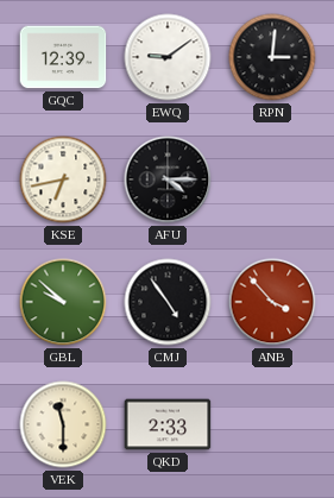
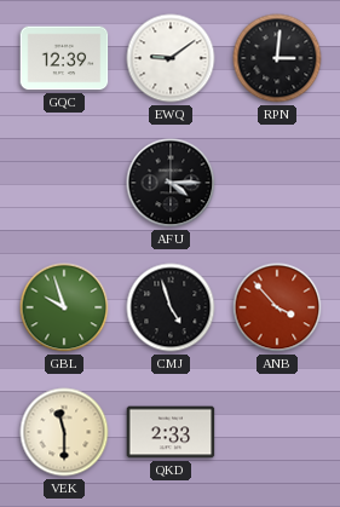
KSE: 6:43 -> none
GBL: 9:52 -> 9:57
CMJ: 4:54 -> 4:57
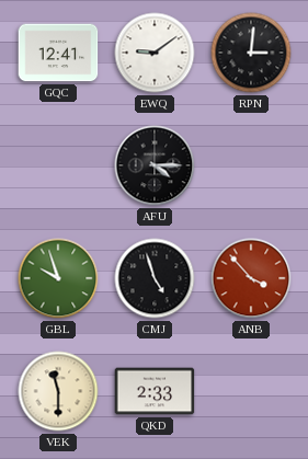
GQC: 12:39 -> 12:41
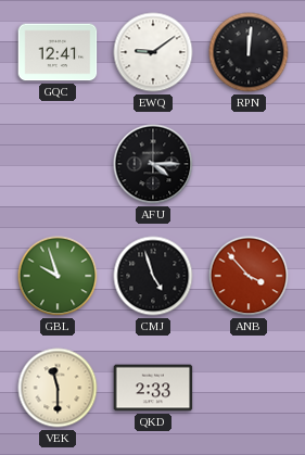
RPN: 3:01 -> 12:01
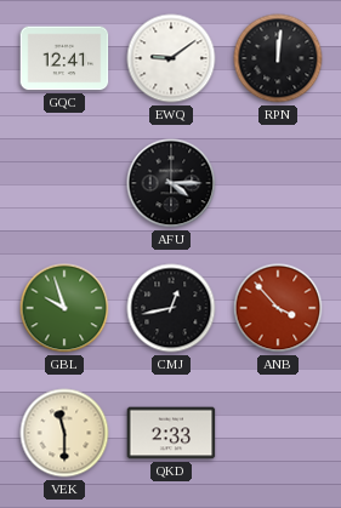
CMJ: 4:57 -> 12:43
